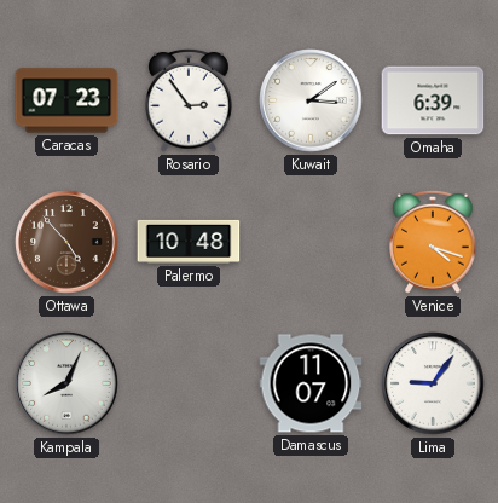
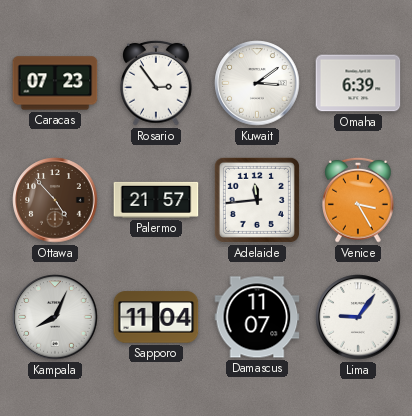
Palermo: 10:48 -> 21:57
Adelaide: none -> 11:44
Venice: 4:18 -> 3:25
Sapporo: none -> 11:04
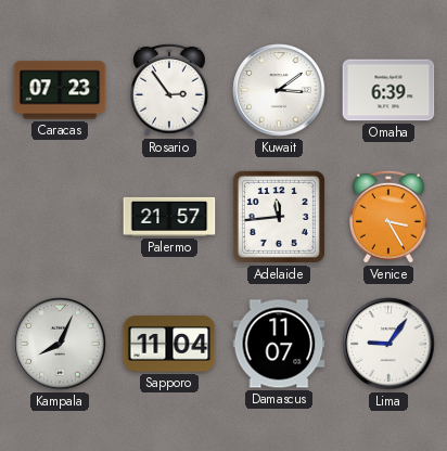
Ottawa: 4:53 -> none
